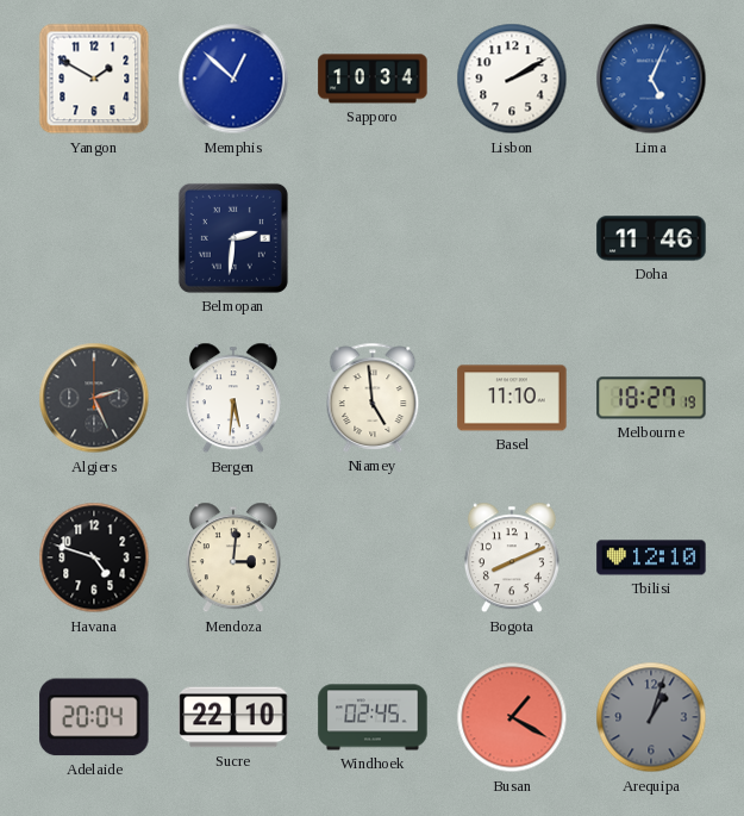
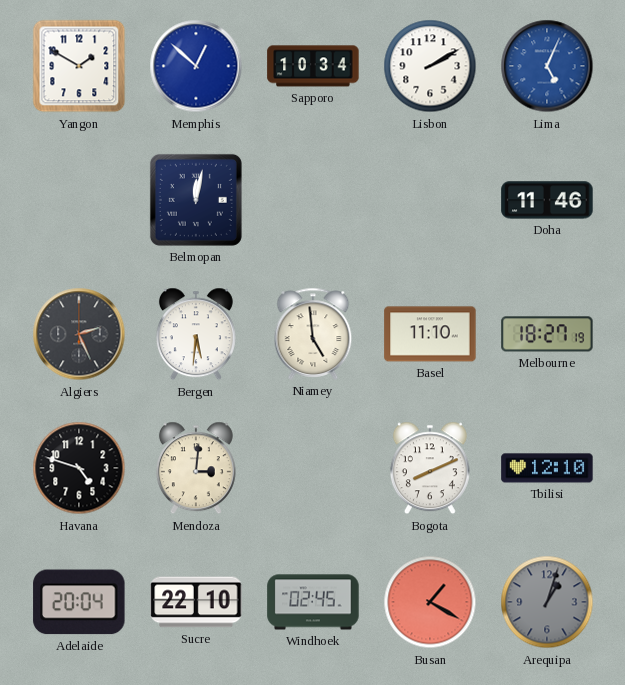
Belmopan: 2:31 -> 12:02
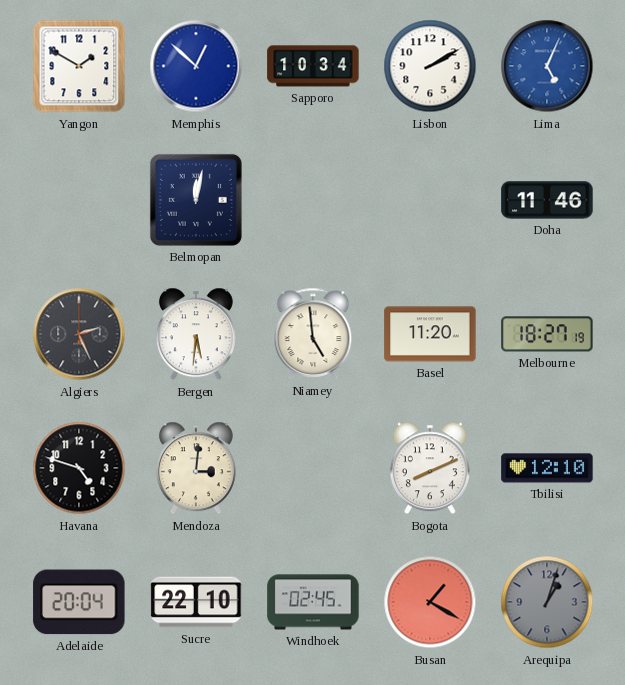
Basel: 11:10 -> 11:20
